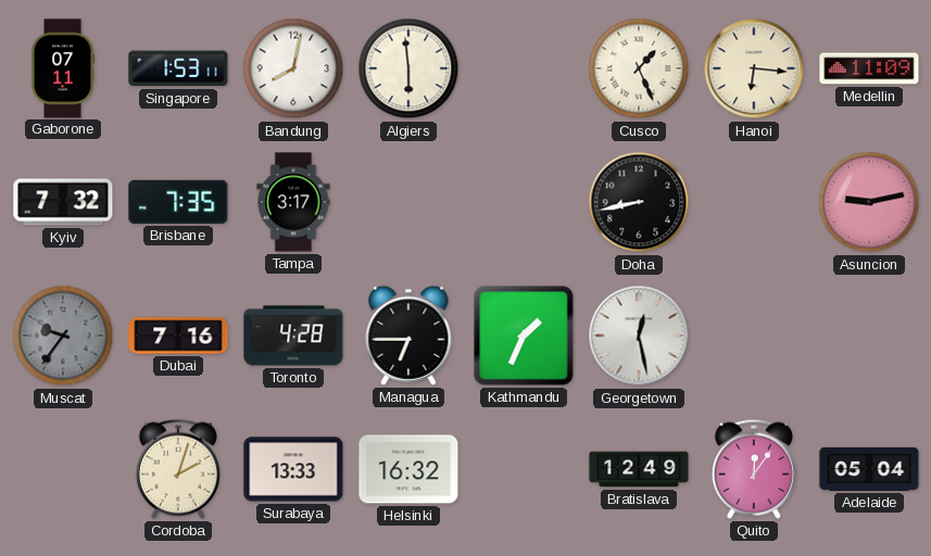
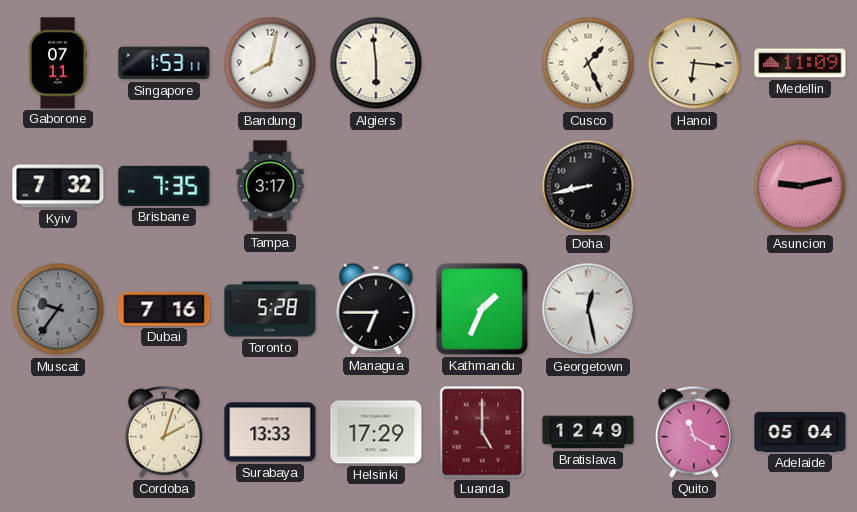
Toronto: 4:28 -> 5:28
Helsinki: 16:32 -> 17:29
Luanda: none -> 5:00
Quito: 12:06 -> 11:20
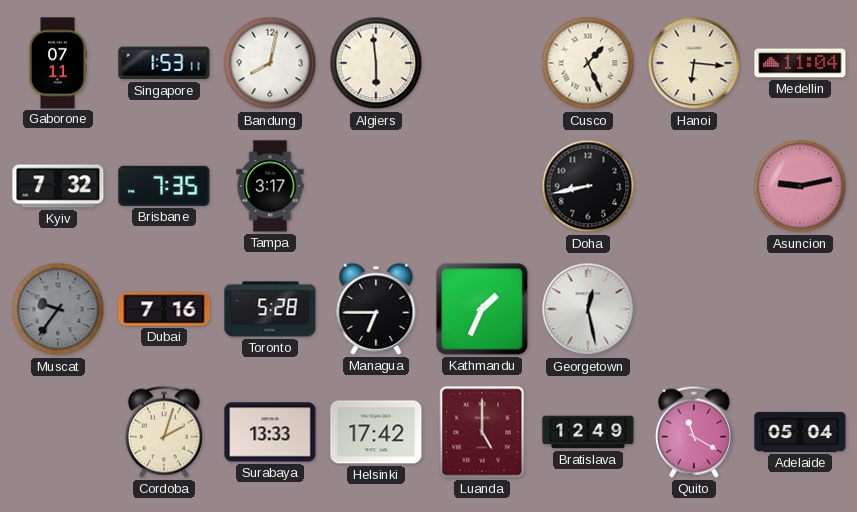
Medellin: 11:09 -> 11:04
Helsinki: 17:29 -> 17:42
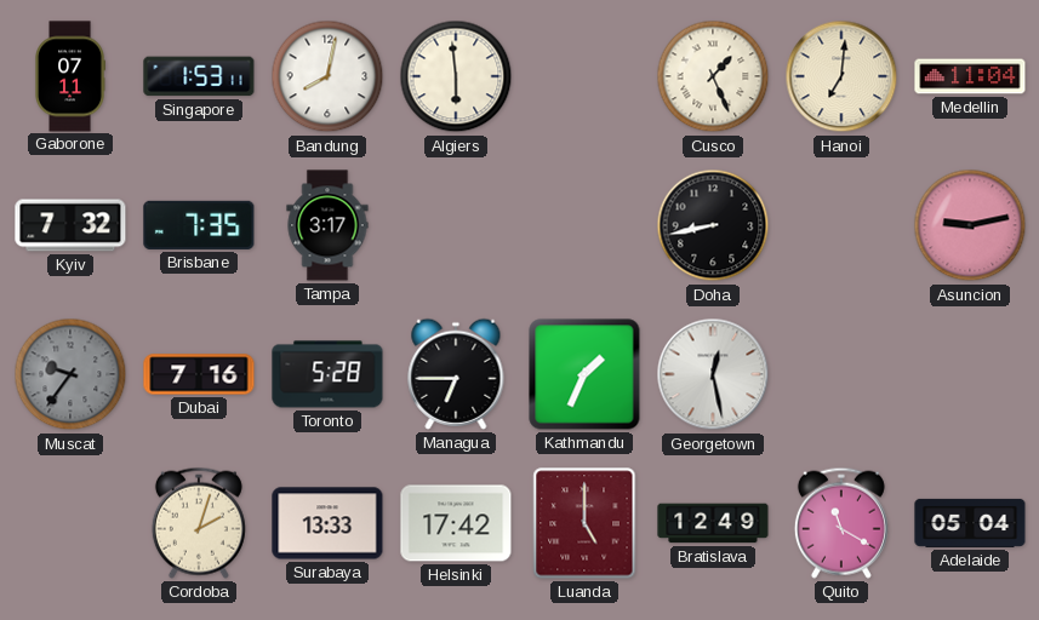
Hanoi: 6:16 -> 7:01
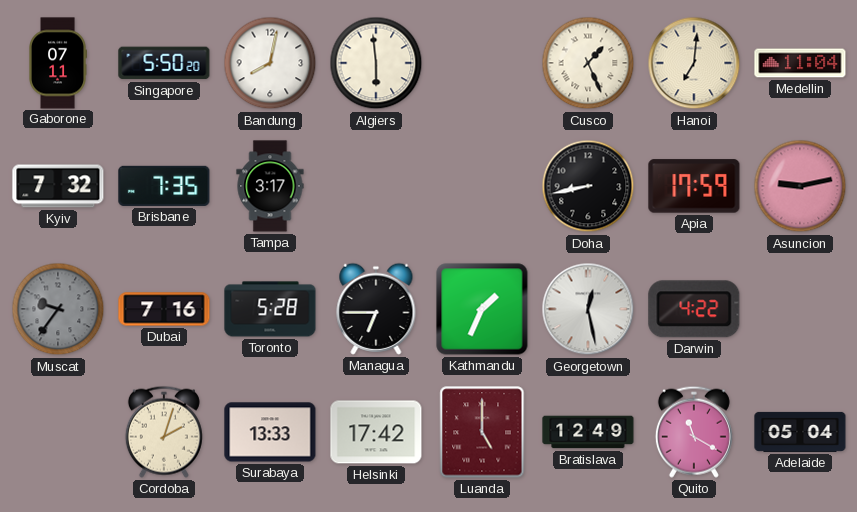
Singapore: 1:53 -> 5:50
Apia: none -> 17:59
Darwin: none -> 4:22
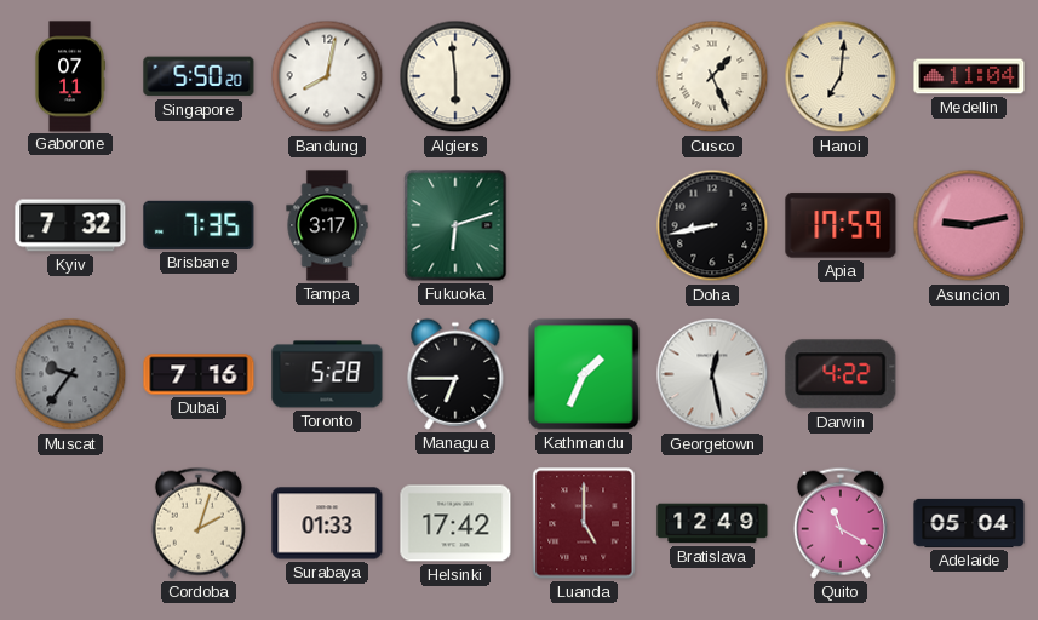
Fukuoka: none -> 6:12
Surabaya: 13:33 -> 01:33
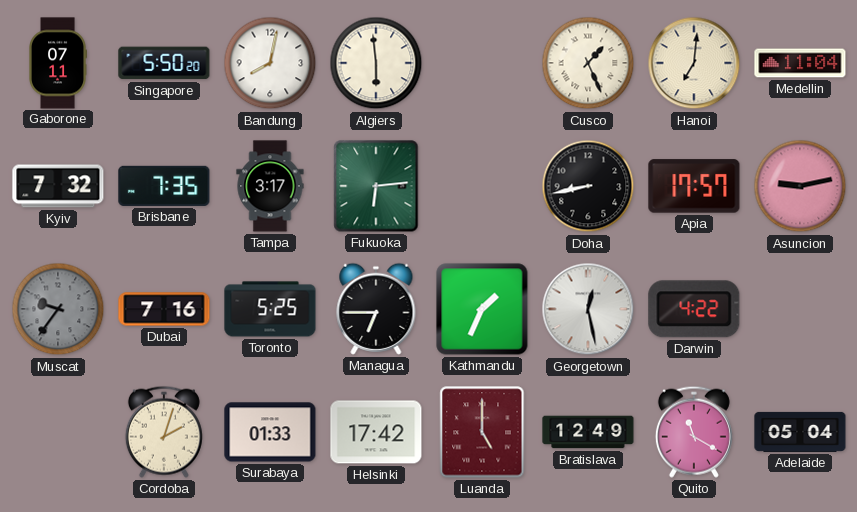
Fukuoka: 6:12 -> 6:14
Apia: 17:59 -> 17:57
Toronto: 5:28 -> 5:25
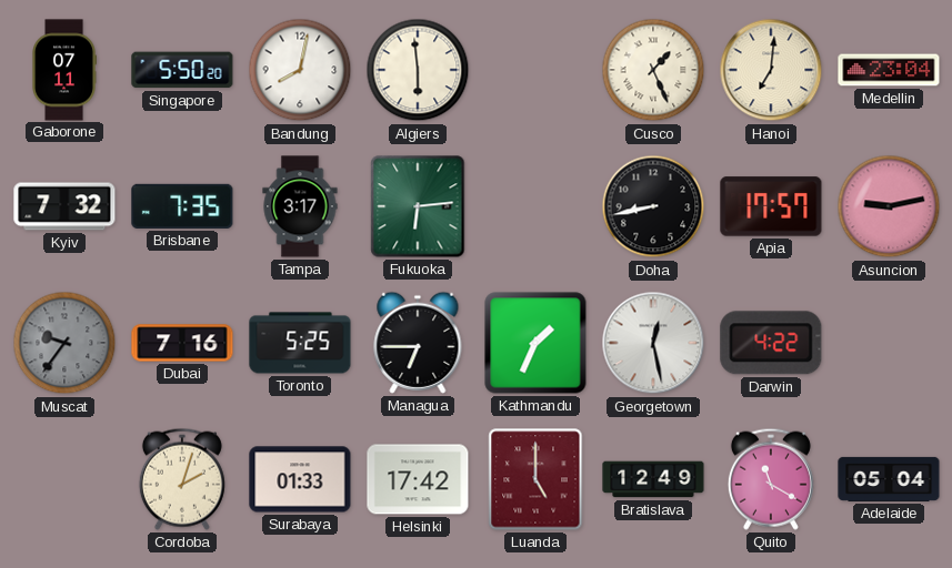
Medellin: 11:04 -> 23:04
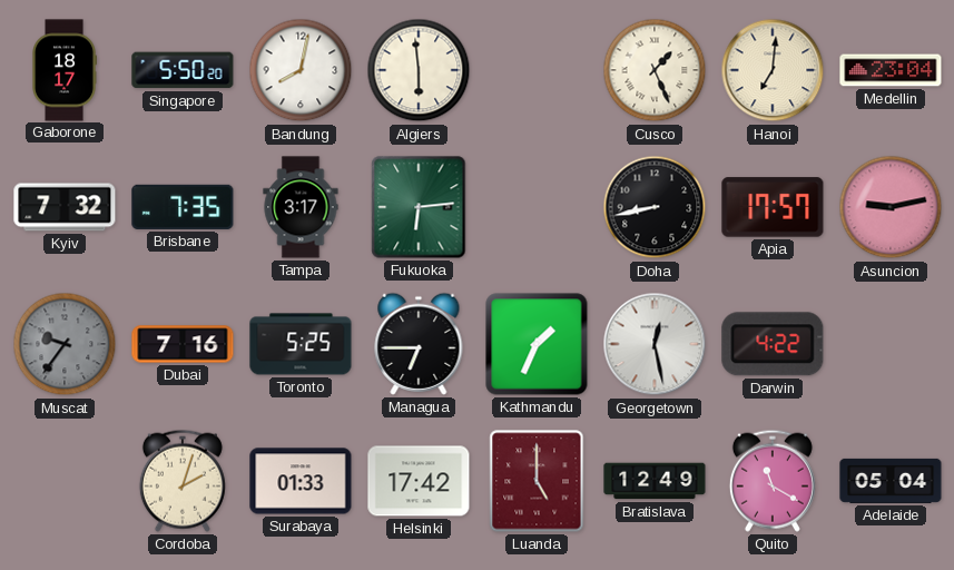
Gaborone: 07:11 -> 18:17
